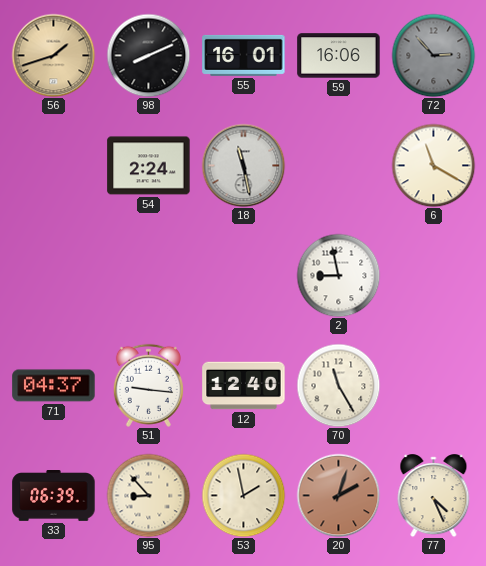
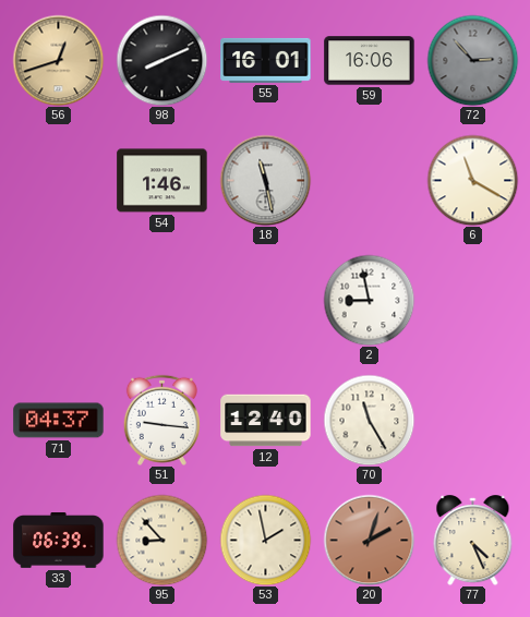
56: 1:42 -> 12:42
54: 2:24 -> 1:46
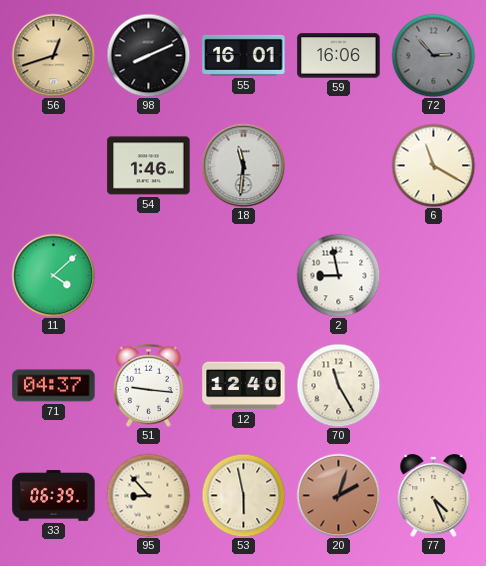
18: 11:28 -> 11:31
11: none -> 4:08
53: 1:58 -> 5:58
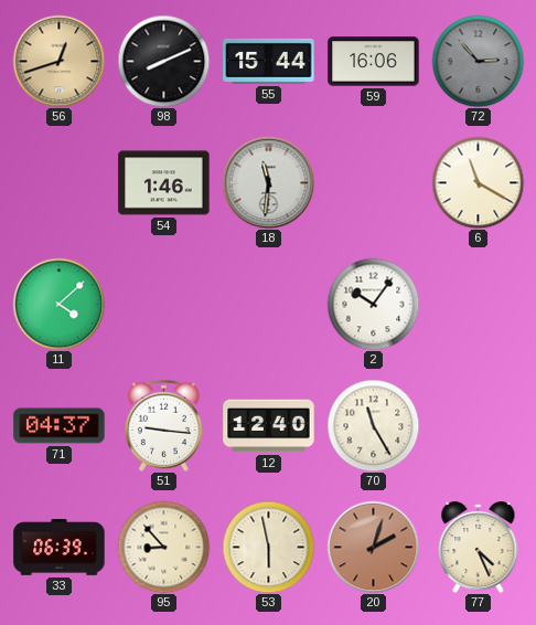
55: 16:01 -> 15:44
2: 8:58 -> 10:06
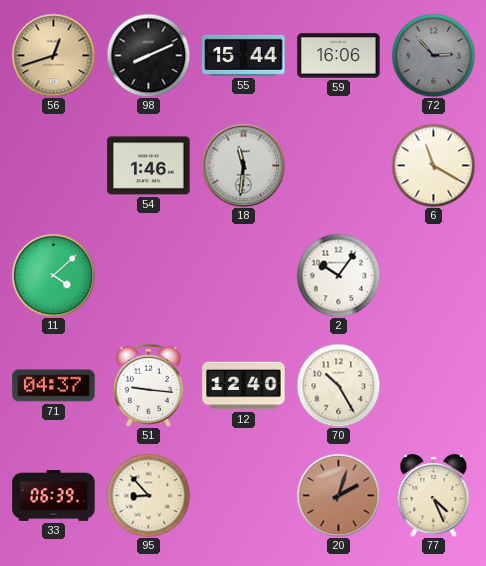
70: 11:25 -> 10:25
53: 5:58 -> none
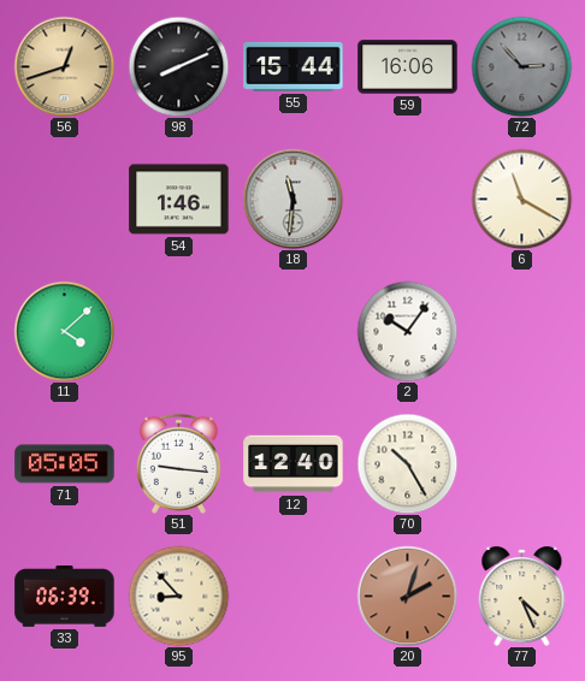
71: 04:37 -> 05:05
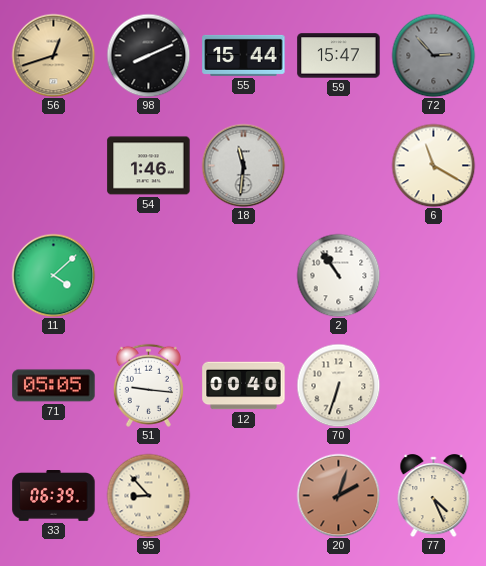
59: 16:06 -> 15:47
2: 10:06 -> 10:54
12: 12:40 -> 00:40
70: 10:25 -> 6:33
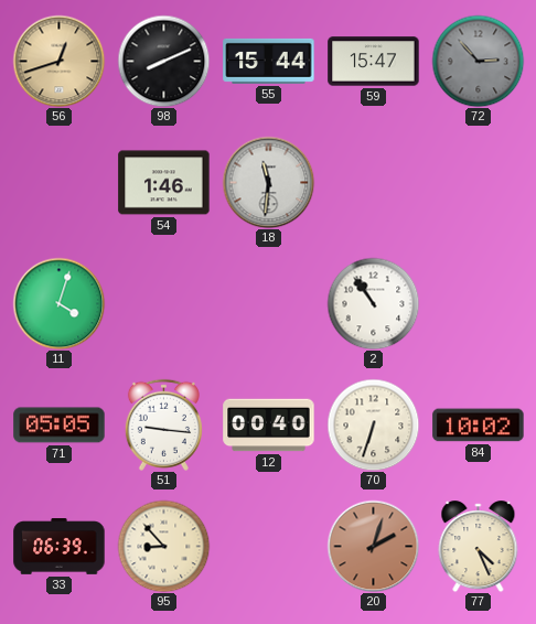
6: 11:20 -> none
11: 4:08 -> 4:03
84: none -> 10:02
